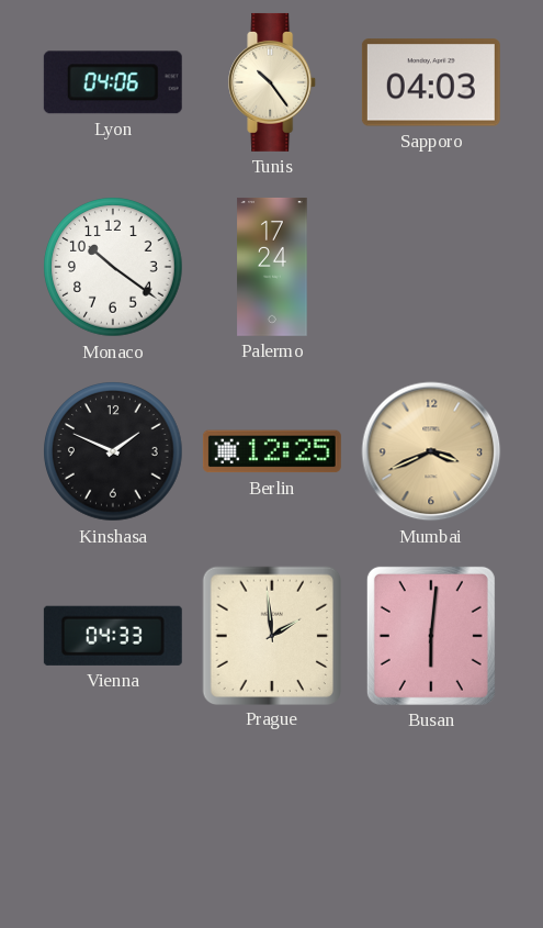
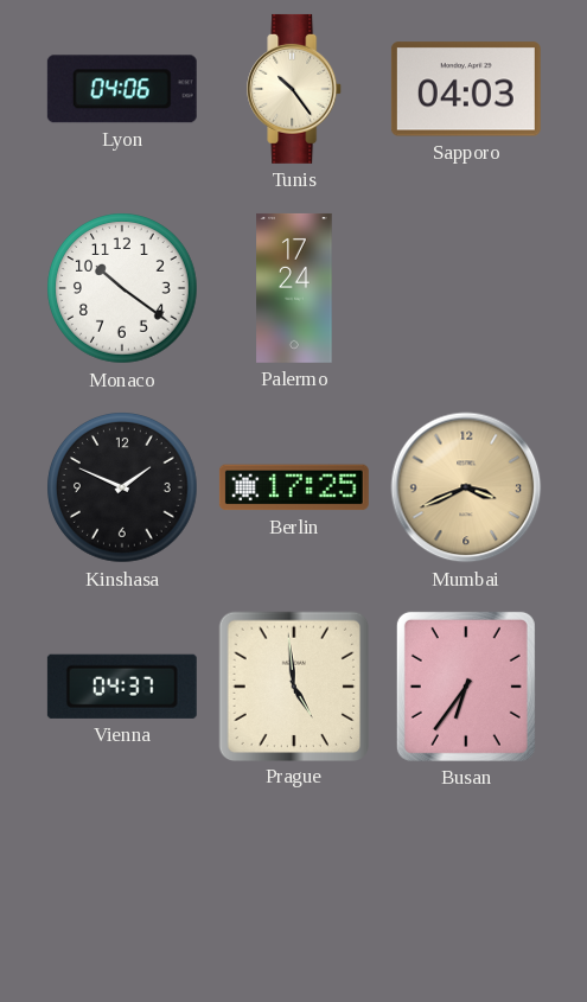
Berlin: 12:25 -> 17:25
Vienna: 04:33 -> 04:37
Prague: 1:59 -> 4:59
Busan: 6:01 -> 6:36
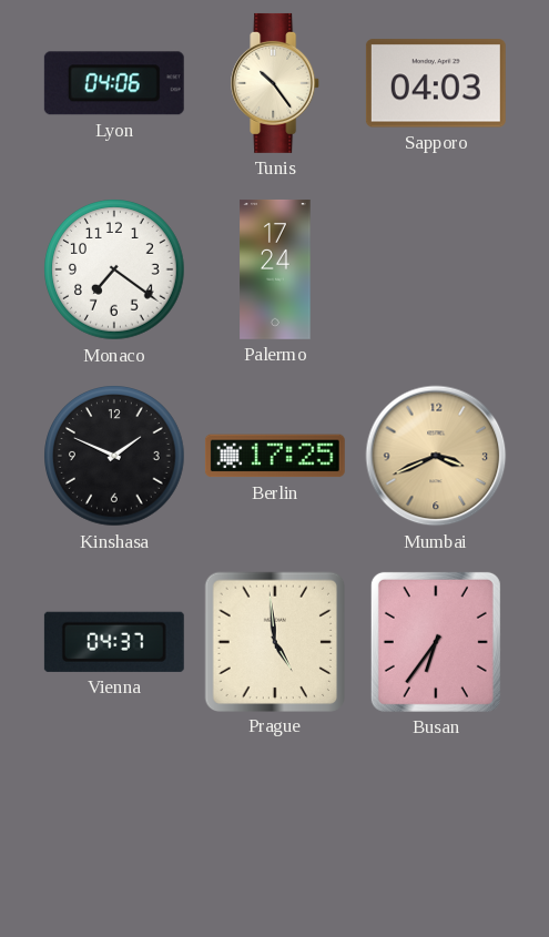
Monaco: 10:21 -> 7:21
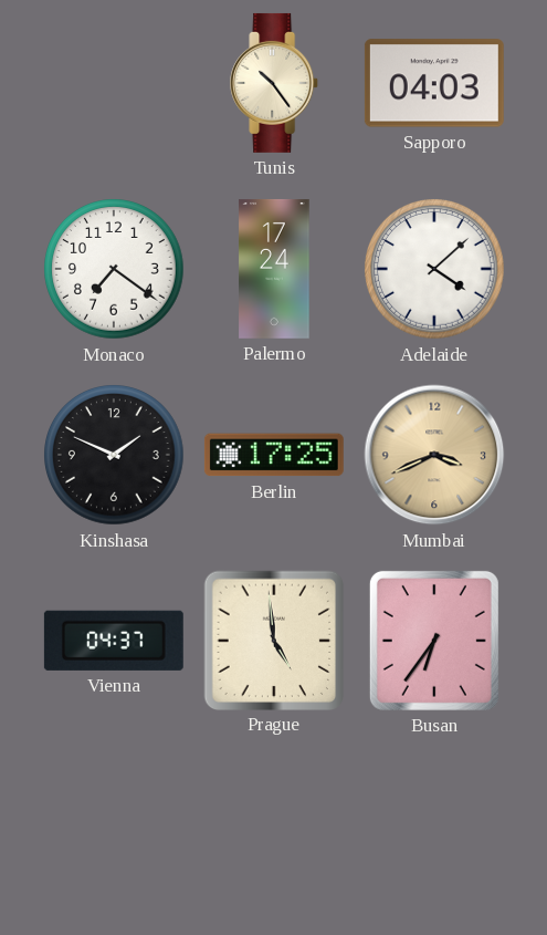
Lyon: 04:06 -> none
Adelaide: none -> 4:08
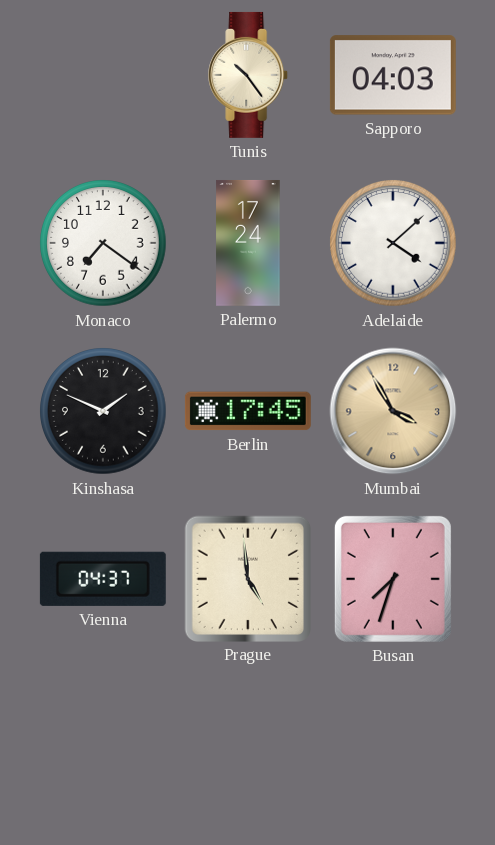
Berlin: 17:25 -> 17:45
Mumbai: 3:41 -> 3:55
Busan: 6:36 -> 7:33
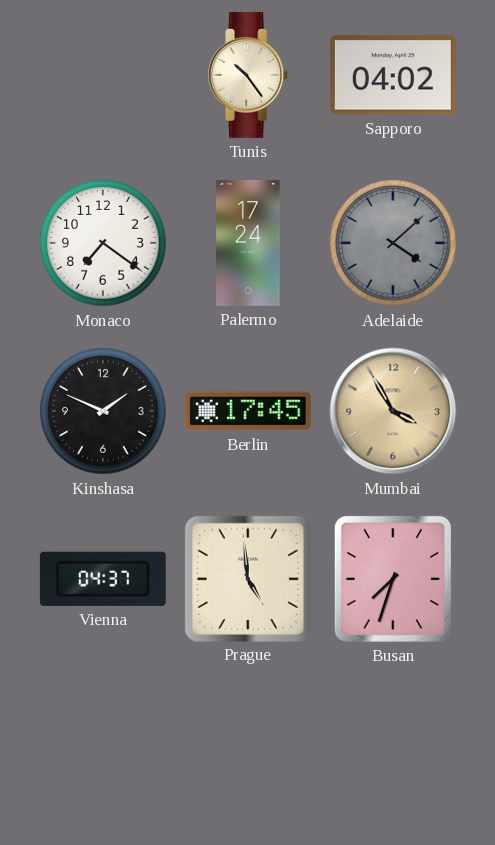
Sapporo: 04:03 -> 04:02
Adelaide dial: white -> grey
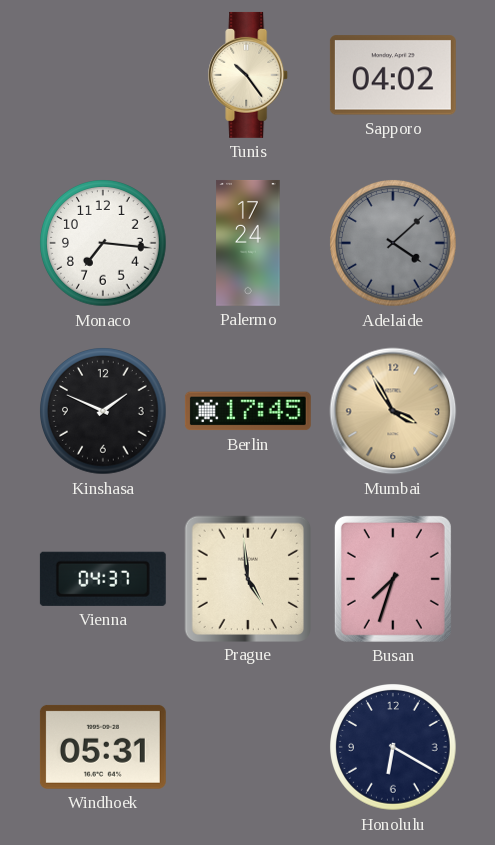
Monaco: 7:21 -> 7:16
Windhoek: none -> 05:31
Honolulu: none -> 6:20
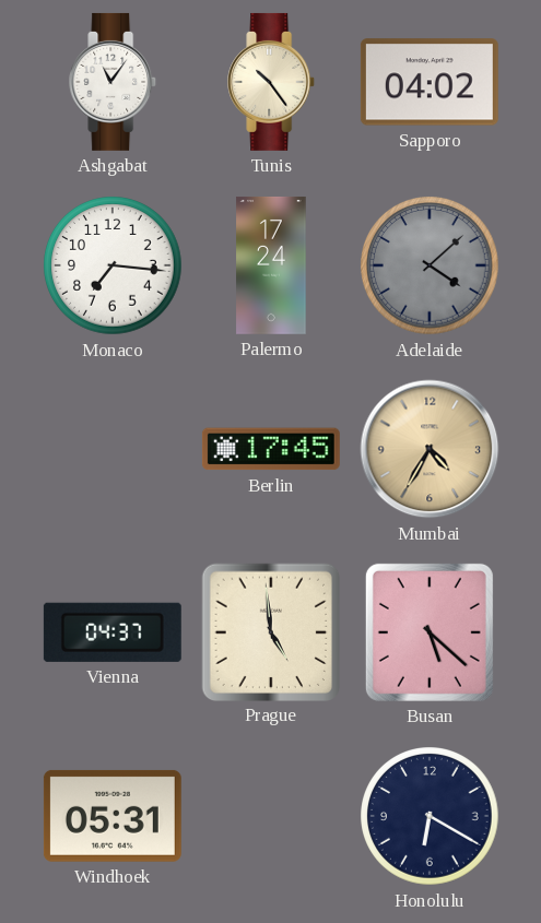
Ashgabat: none -> 11:06
Kinshasa: 1:49 -> none
Mumbai: 3:55 -> 4:35
Busan: 7:33 -> 5:22
